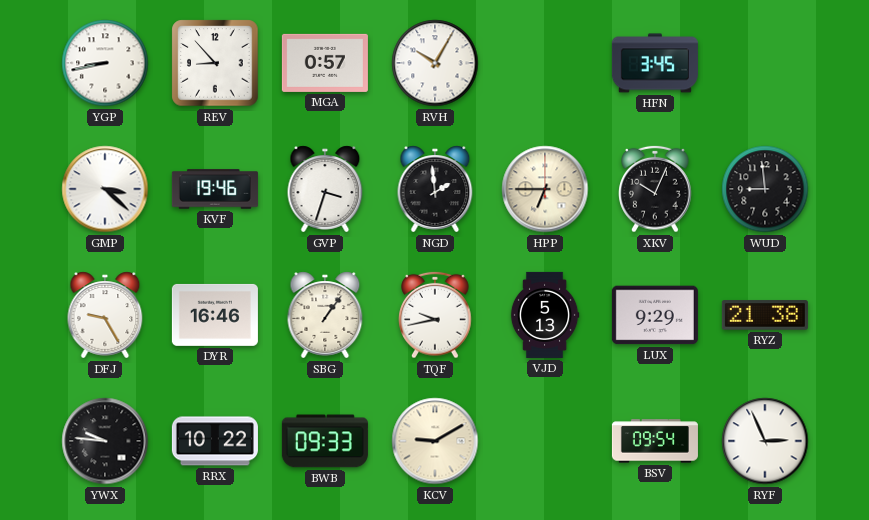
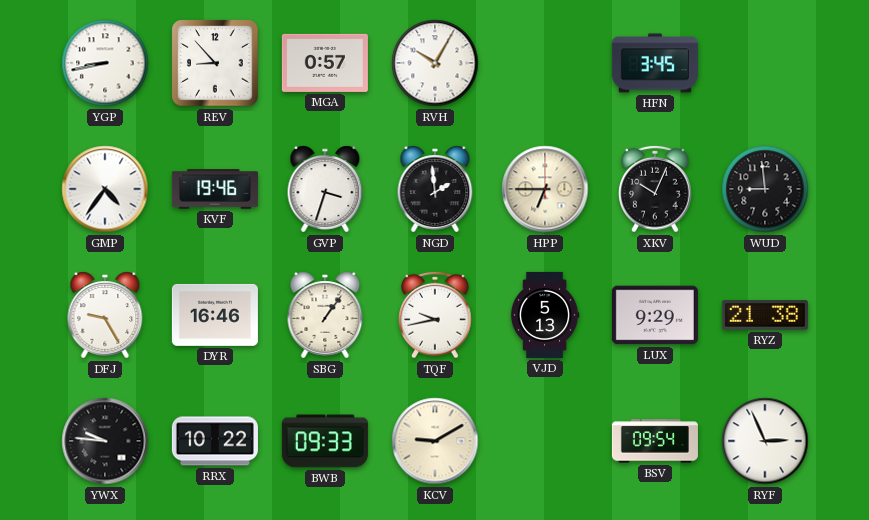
GMP: 3:22 -> 4:36
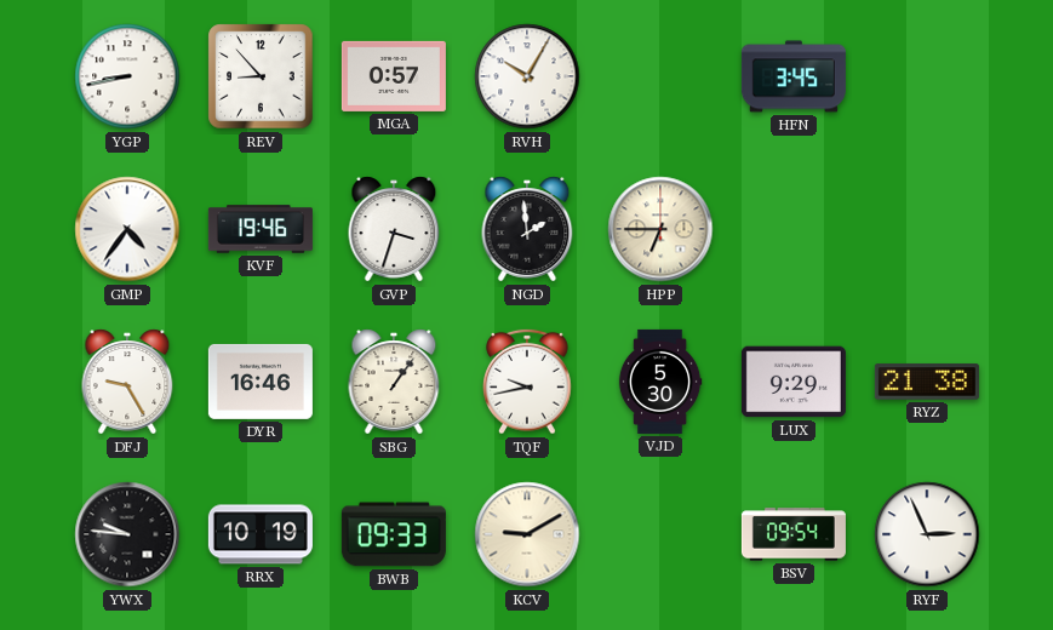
XKV: 10:04 -> none
WUD: 8:59 -> none
VJD: 5:13 -> 5:30
RRX: 10:22 -> 10:19
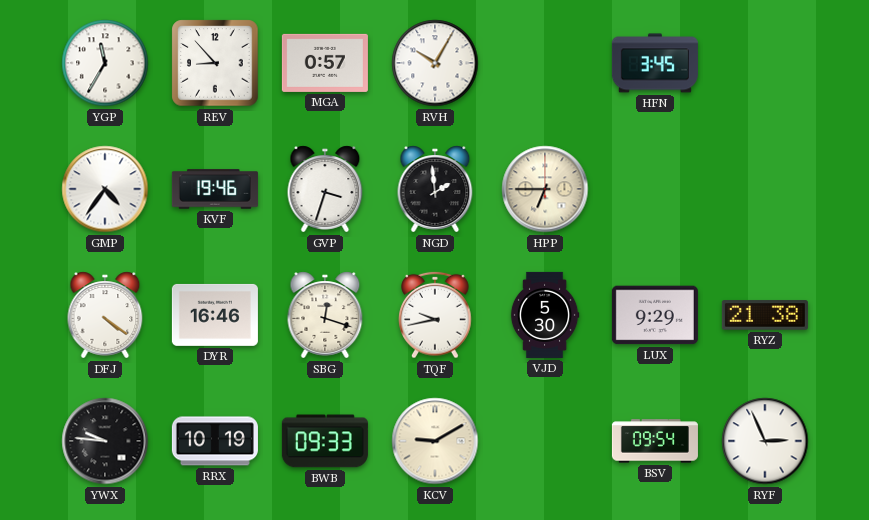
YGP: 8:43 -> 11:35
DFJ: 9:25 -> 4:21
SBG: 1:06 -> 12:18
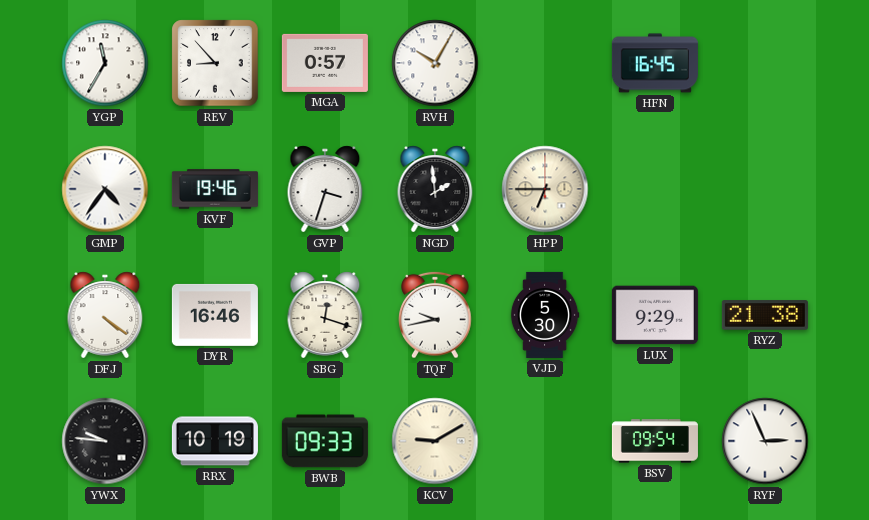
HFN: 3:45 -> 16:45
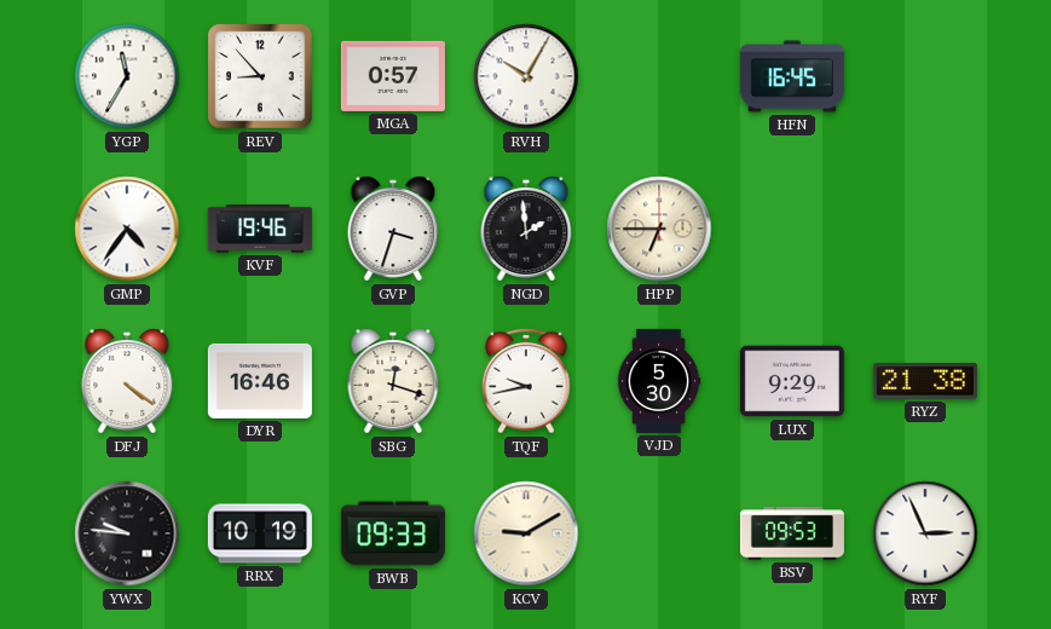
BSV: 09:54 -> 09:53
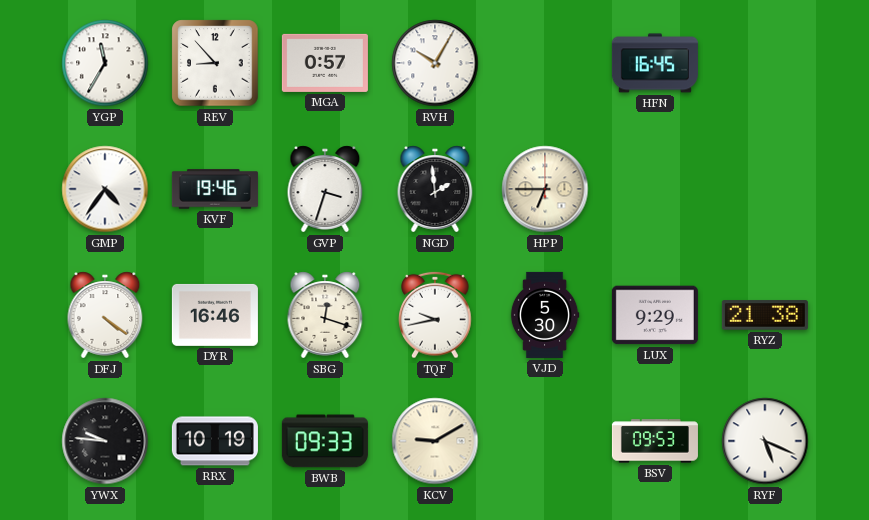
RYF: 2:56 -> 5:19
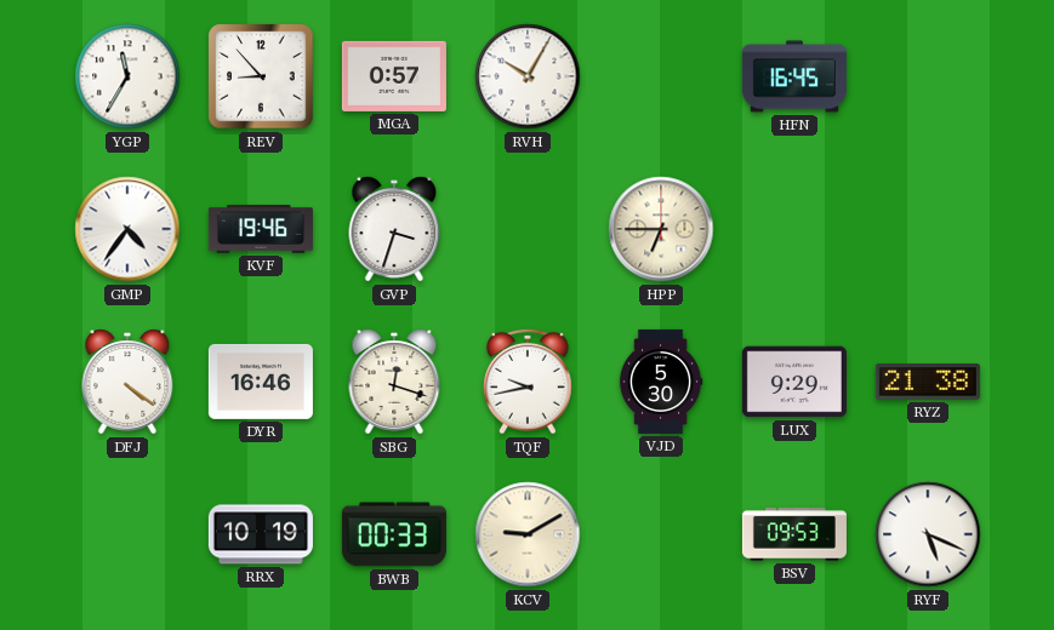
NGD: 1:59 -> none
YWX: 9:46 -> none
BWB: 09:33 -> 00:33
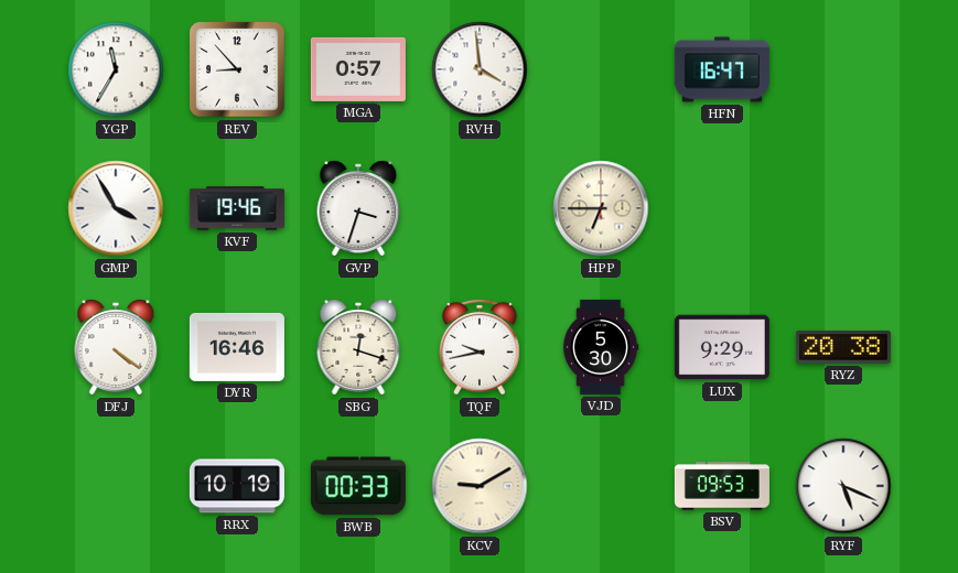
RVH: 10:05 -> 3:59
HFN: 16:45 -> 16:47
GMP: 4:36 -> 3:55
RYZ: 21:38 -> 20:38
